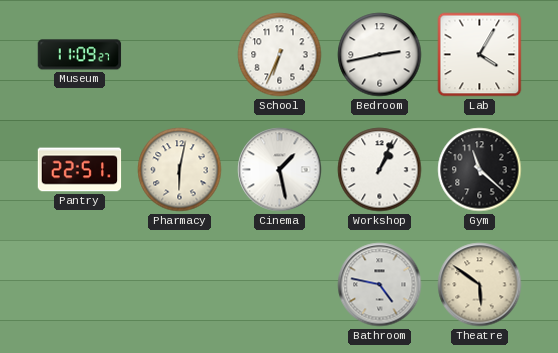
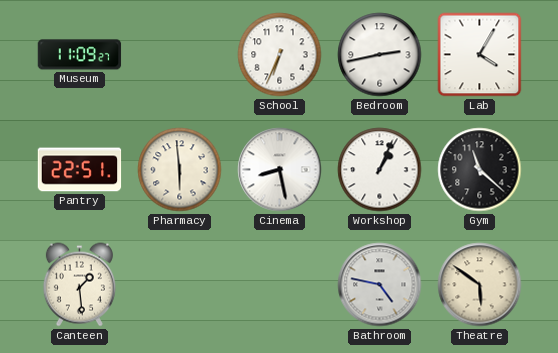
Pharmacy: 6:02 -> 5:59
Cinema: 1:28 -> 8:28
Canteen: none -> 1:29
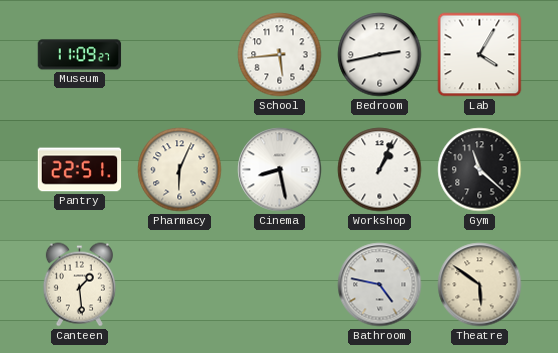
School: 6:34 -> 5:44
Pharmacy: 5:59 -> 6:04
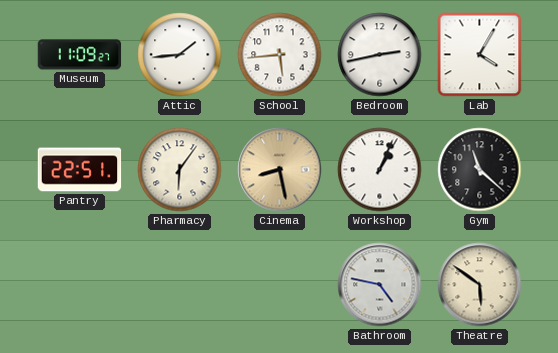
Attic: none -> 1:44
Pharmacy: 6:04 -> 6:06
Cinema dial: white -> champagne
Canteen: 1:29 -> none
